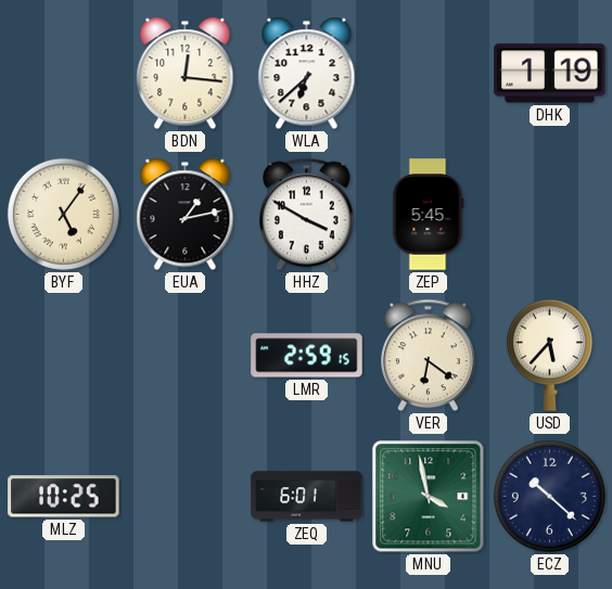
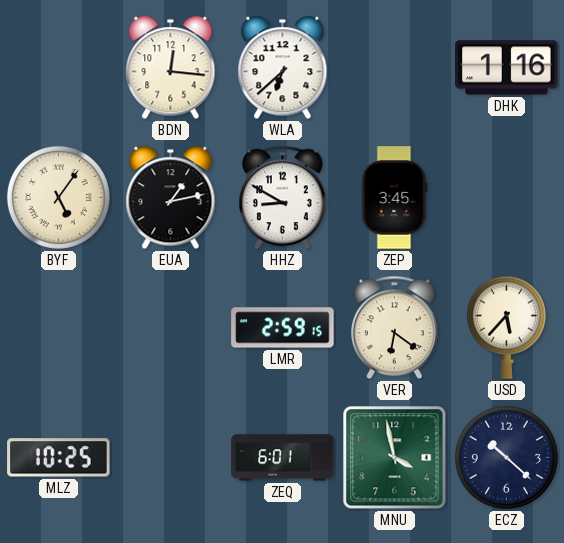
DHK: 1:19 -> 1:16
HHZ: 3:50 -> 8:50
ZEP: 5:45 -> 3:45
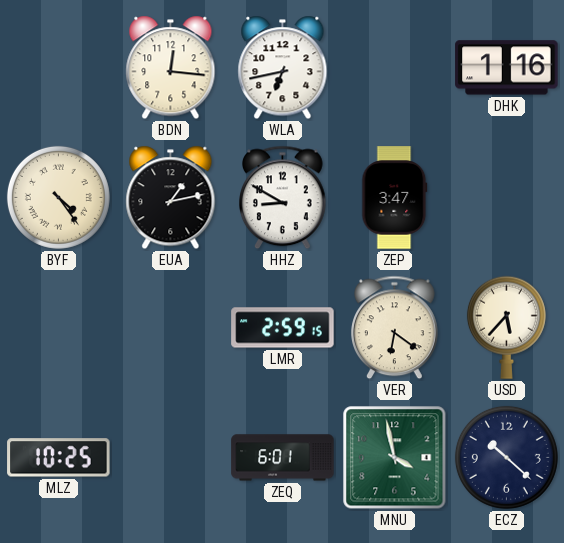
WLA: 6:38 -> 6:43
BYF: 5:06 -> 4:24
ZEP: 3:45 -> 3:47
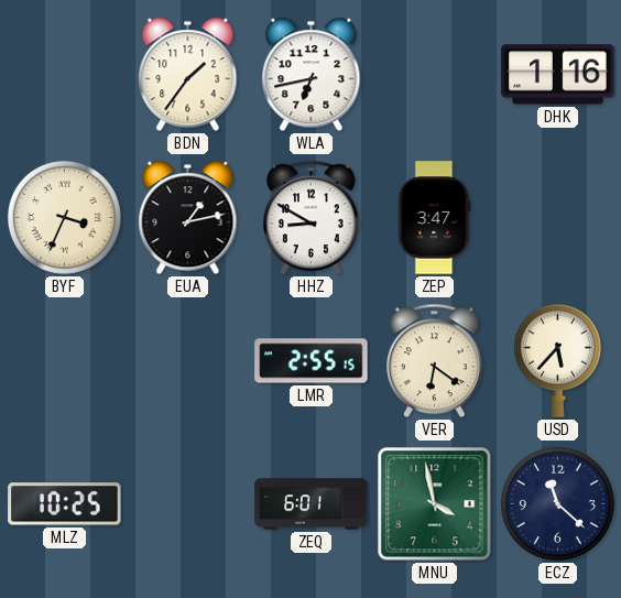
BDN: 12:16 -> 1:36
BYF: 4:24 -> 3:34
LMR: 2:59 -> 2:55
ECZ: 10:22 -> 11:22
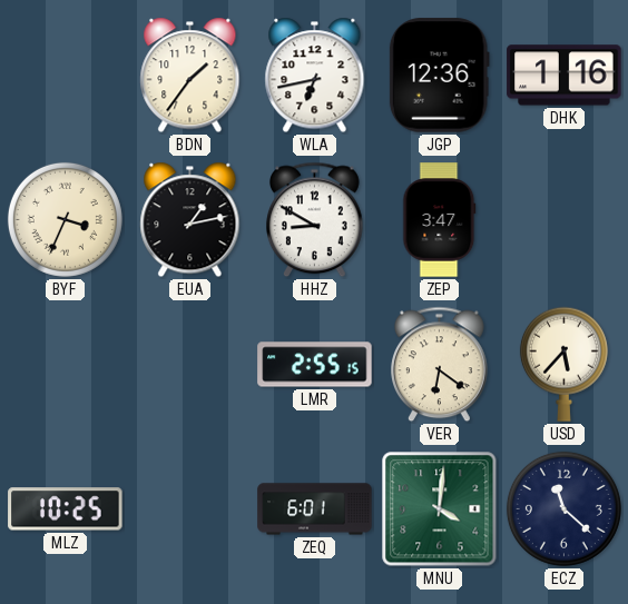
JGP: none -> 12:36
MNU: 3:58 -> 4:01
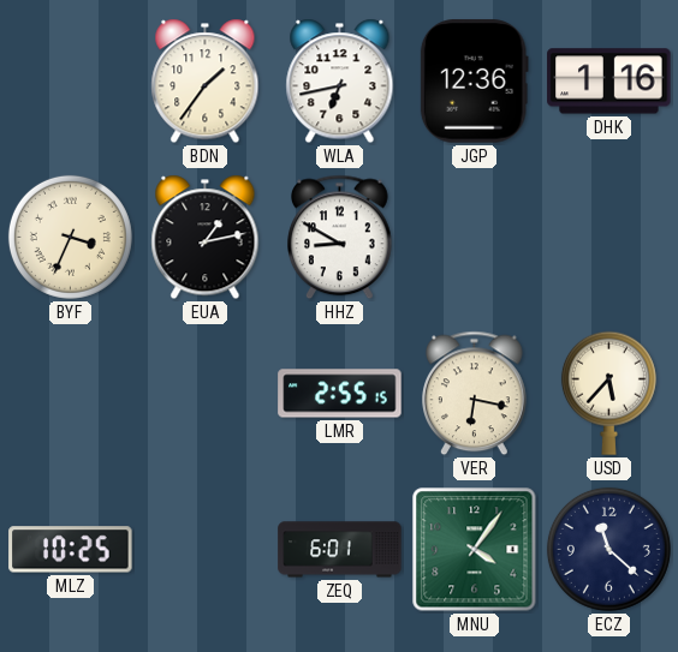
ZEP: 3:47 -> none
VER: 6:21 -> 6:17
MNU: 4:01 -> 4:06
